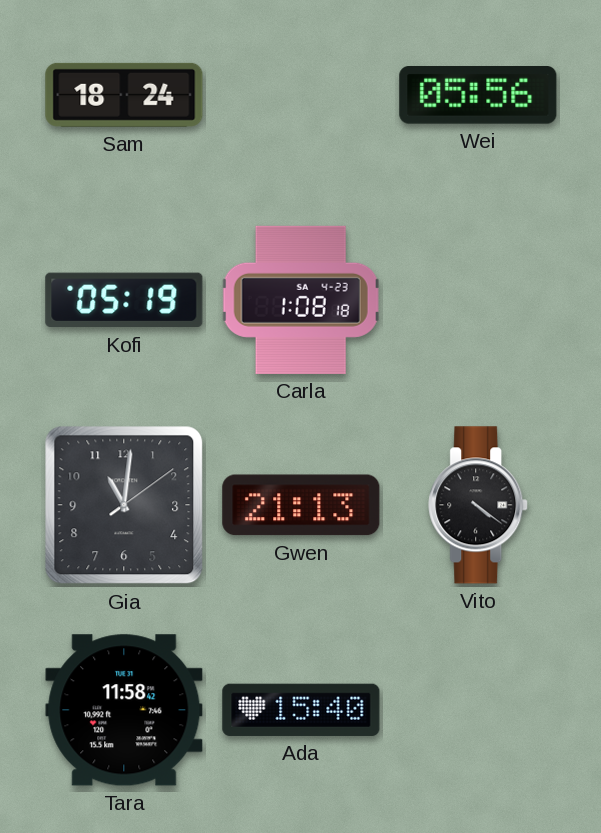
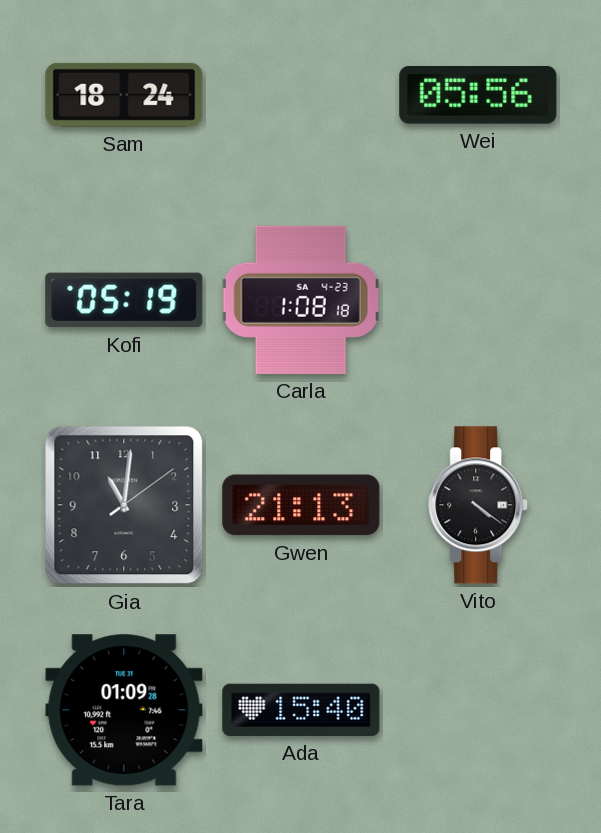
Tara: 11:58 -> 01:09
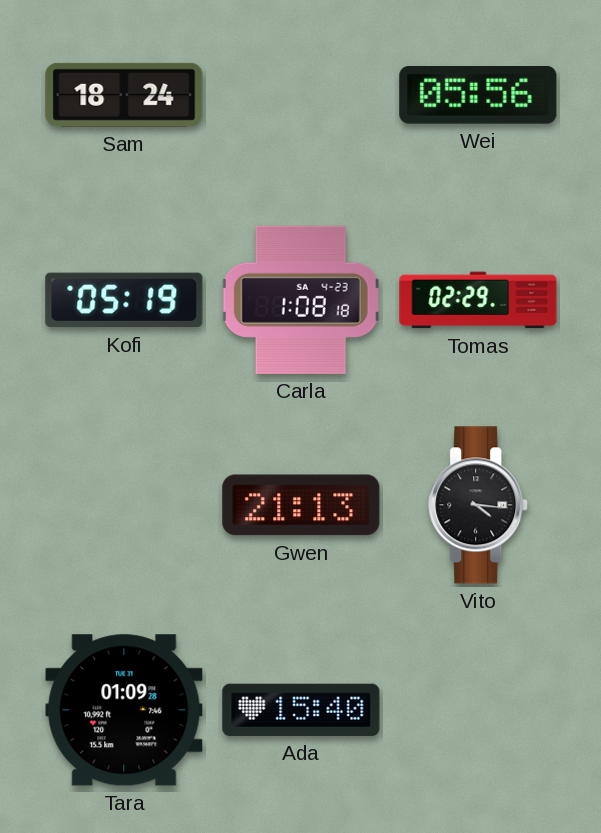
Tomas: none -> 02:29
Gia: 11:01 -> none
Vito: 4:21 -> 4:16
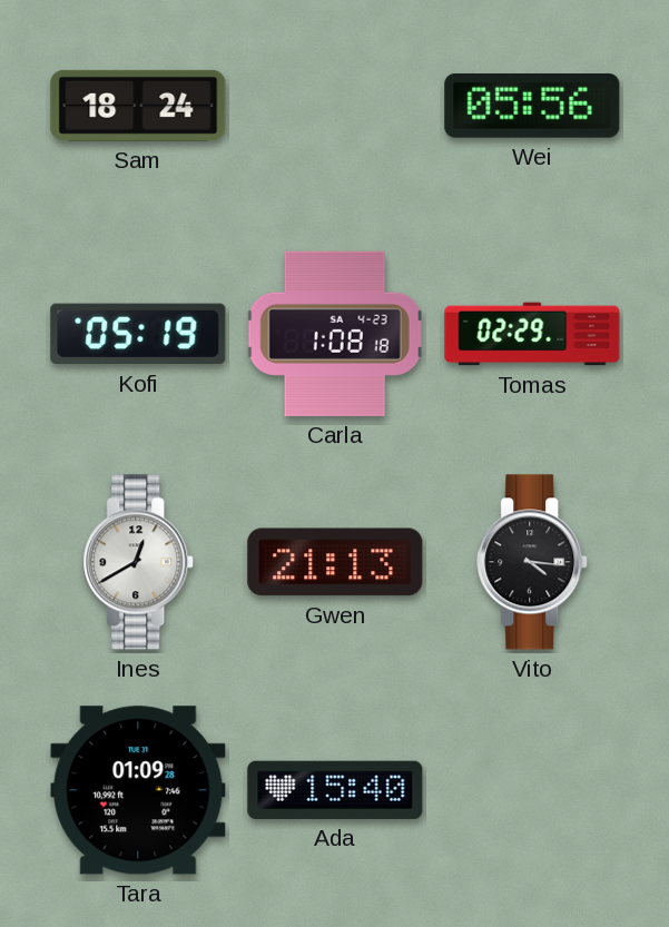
Ines: none -> 12:40
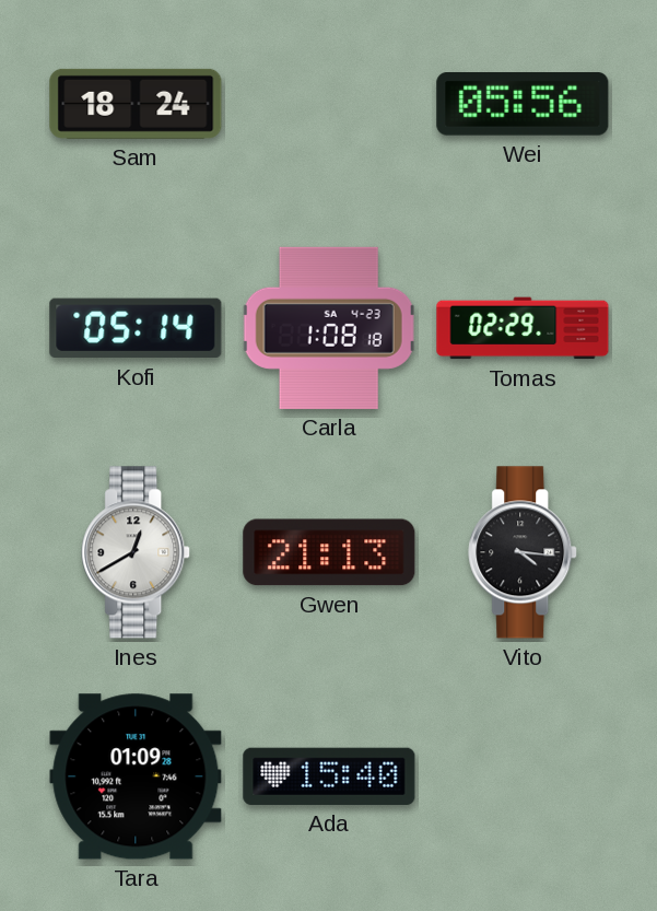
Kofi: 05:19 -> 05:14
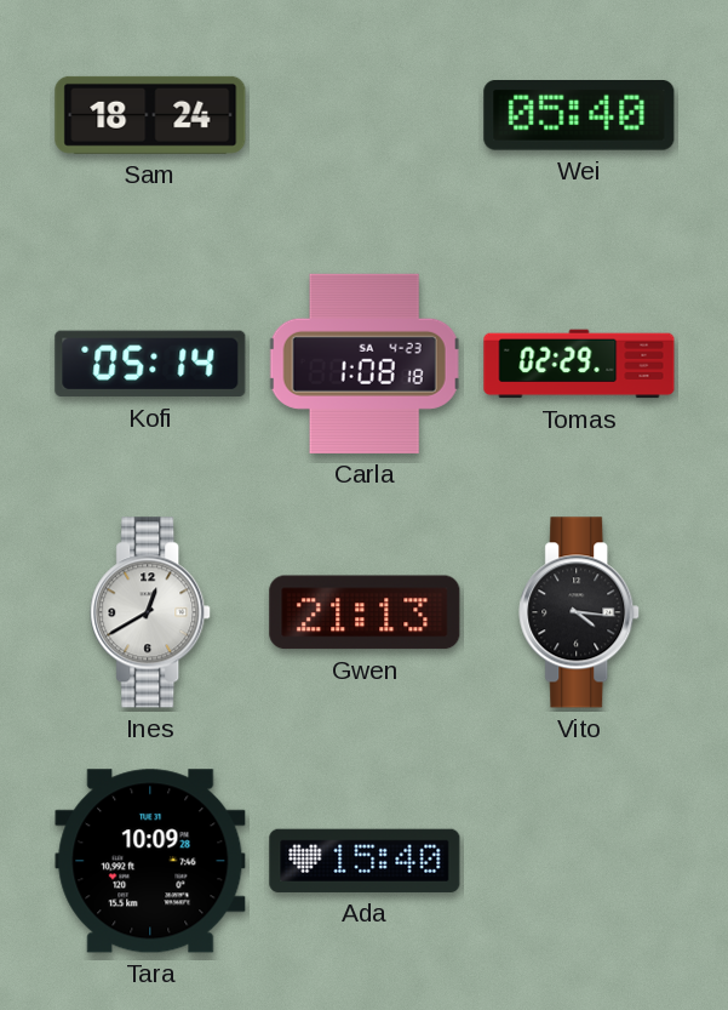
Wei: 05:56 -> 05:40
Tara: 01:09 -> 10:09
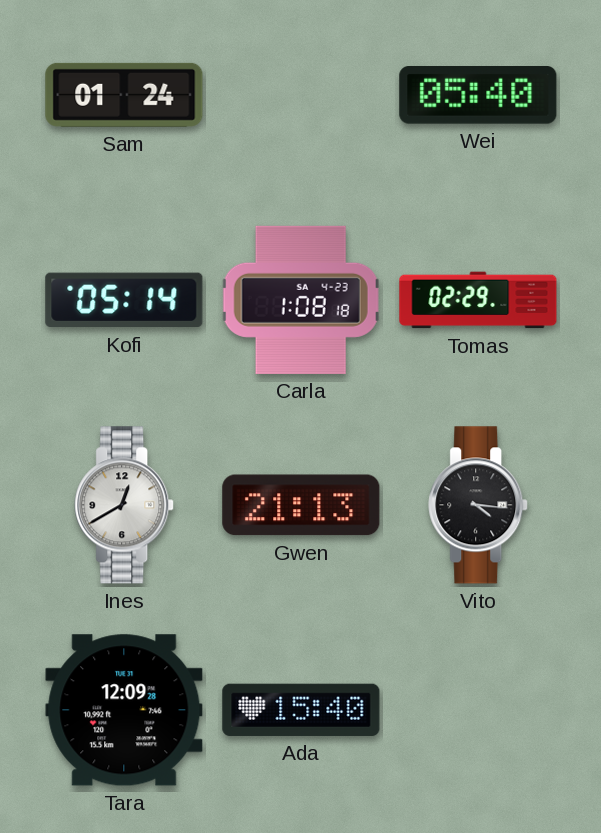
Sam: 18:24 -> 01:24
Tara: 10:09 -> 12:09
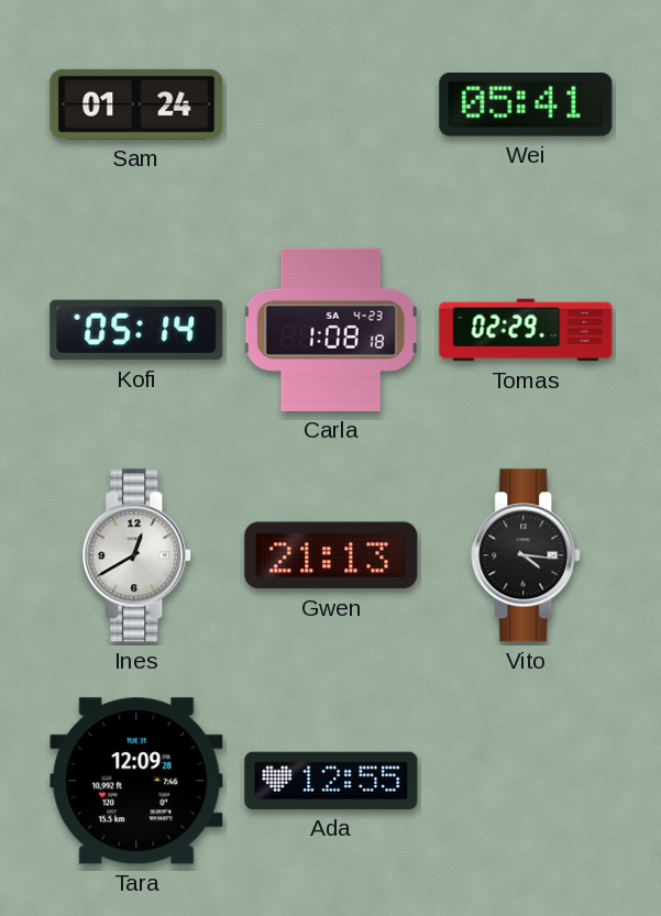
Wei: 05:40 -> 05:41
Ada: 15:40 -> 12:55
